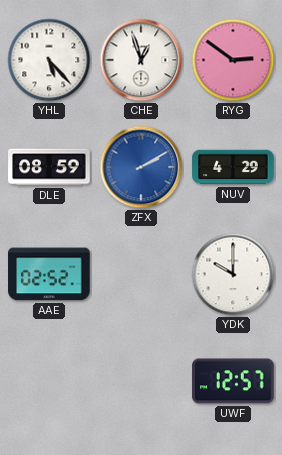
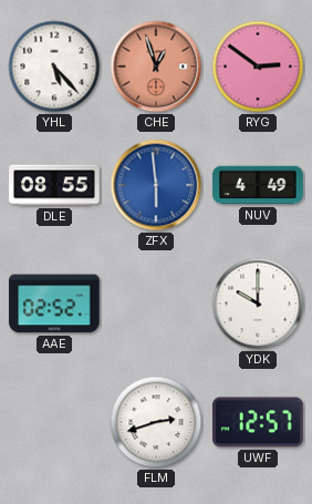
CHE dial: white -> salmon
DLE: 08:59 -> 08:55
ZFX: 2:10 -> 5:59
NUV: 4:29 -> 4:49
FLM: none -> 2:42
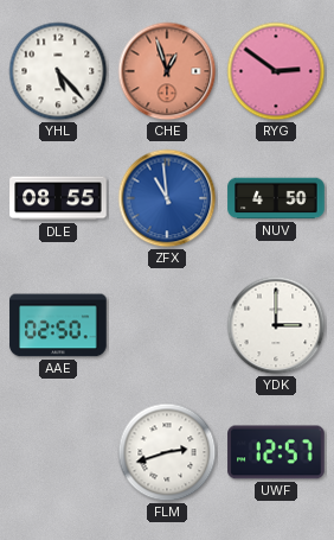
ZFX: 5:59 -> 10:59
NUV: 4:49 -> 4:50
AAE: 02:52 -> 02:50
YDK: 10:00 -> 3:00
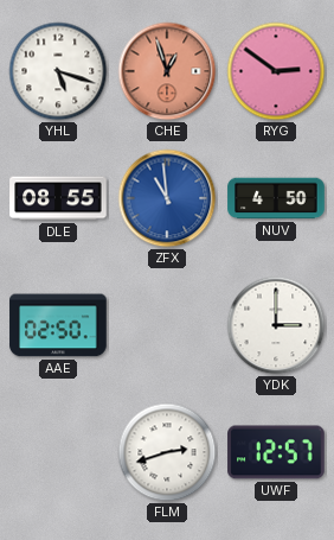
YHL: 5:23 -> 5:18
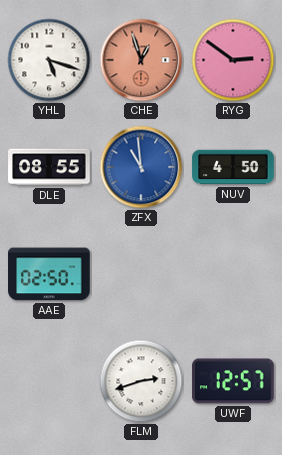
YDK: 3:00 -> none
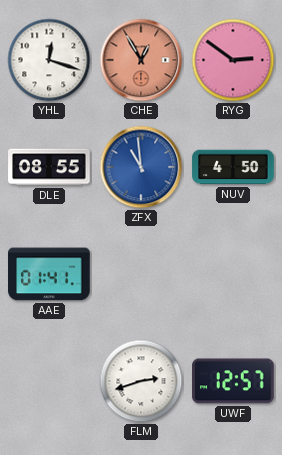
YHL: 5:18 -> 12:18
CHE: 12:57 -> 12:55
AAE: 02:50 -> 01:41
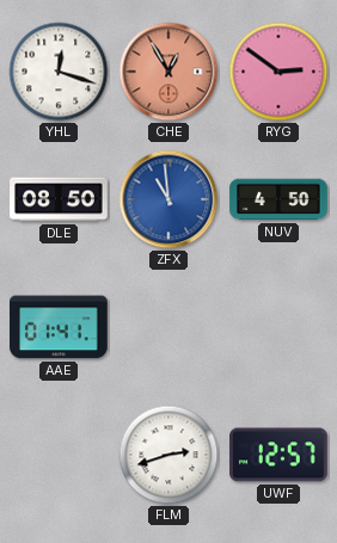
DLE: 08:55 -> 08:50
